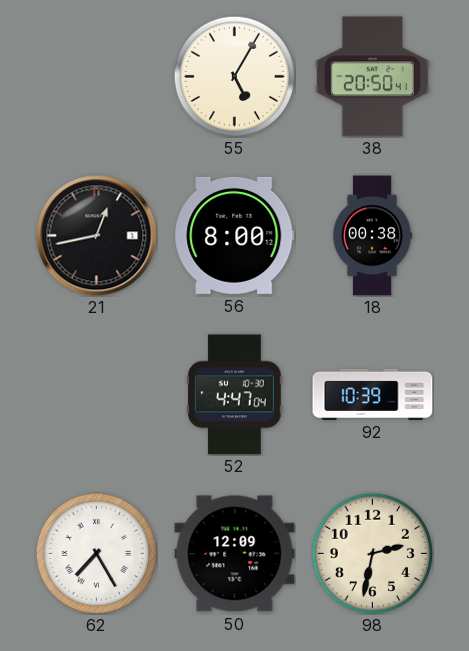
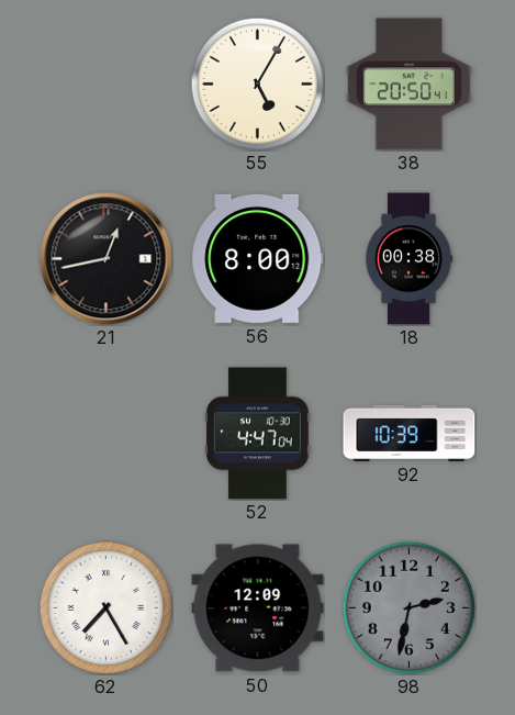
98 dial: cream -> grey
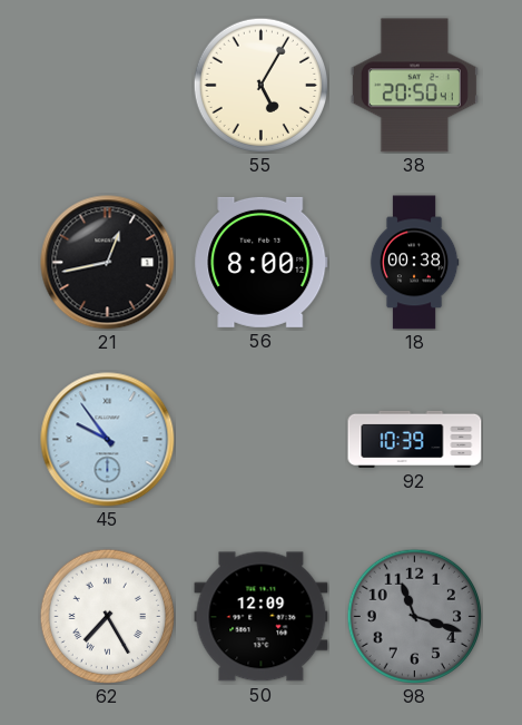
45: none -> 9:54
52: 4:47 -> none
98: 2:32 -> 11:18
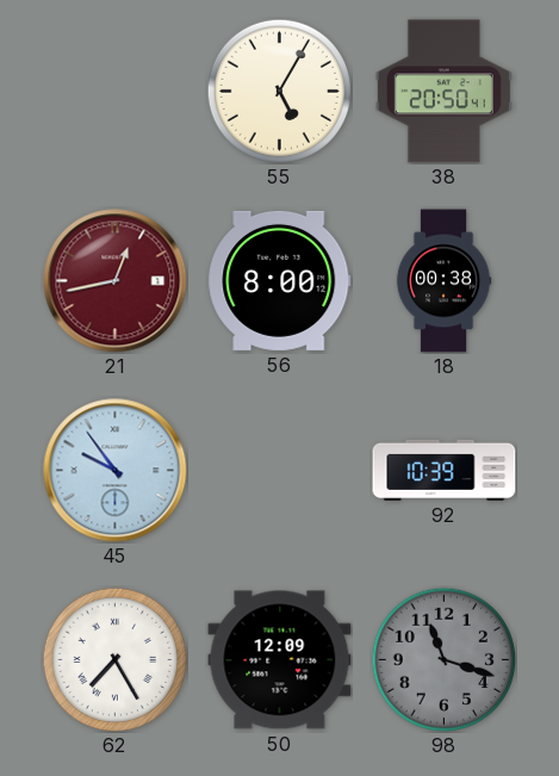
21 dial: black -> burgundy
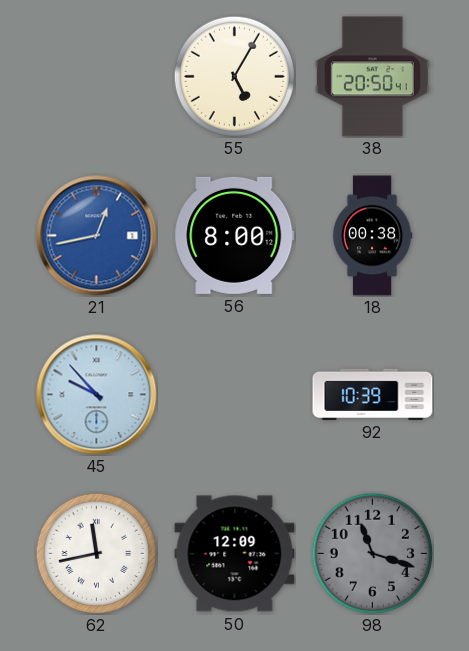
21 dial: burgundy -> blue
45: 9:54 -> 9:53
62: 7:25 -> 11:43
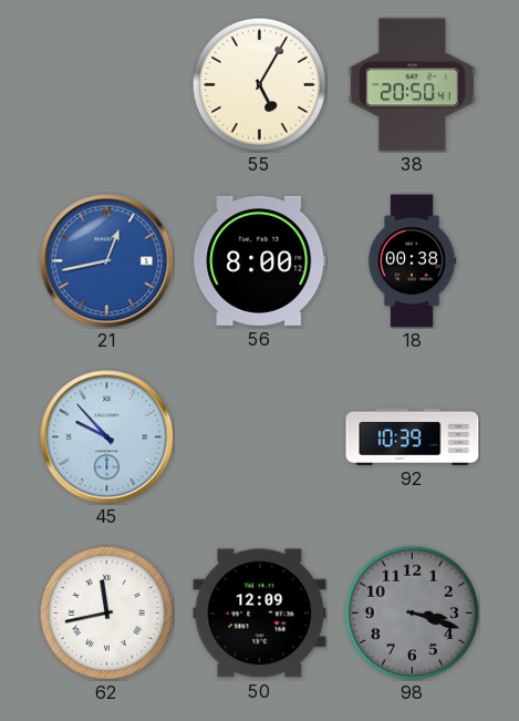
98: 11:18 -> 3:18
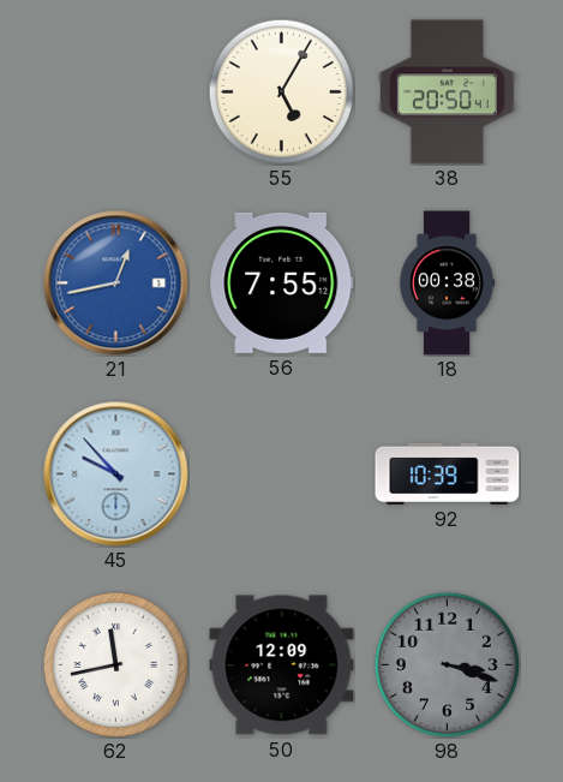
56: 8:00 -> 7:55
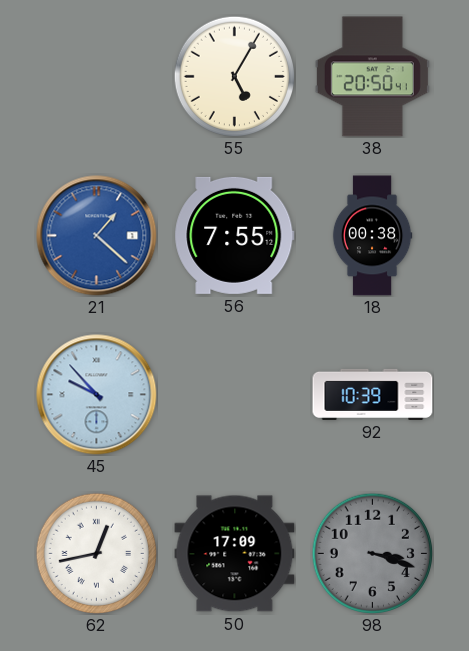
21: 12:43 -> 1:22
62: 11:43 -> 12:43
50: 12:09 -> 17:09
